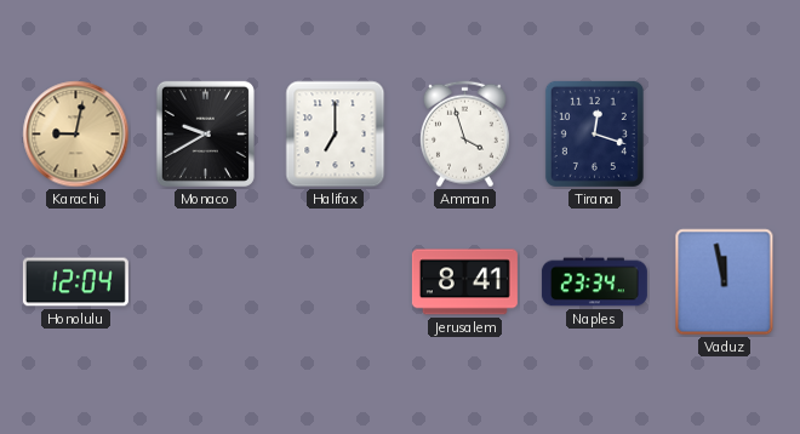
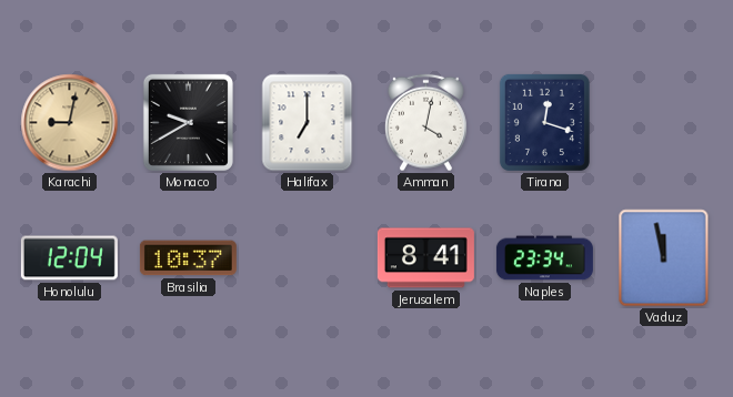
Amman: 3:57 -> 4:02
Brasilia: none -> 10:37
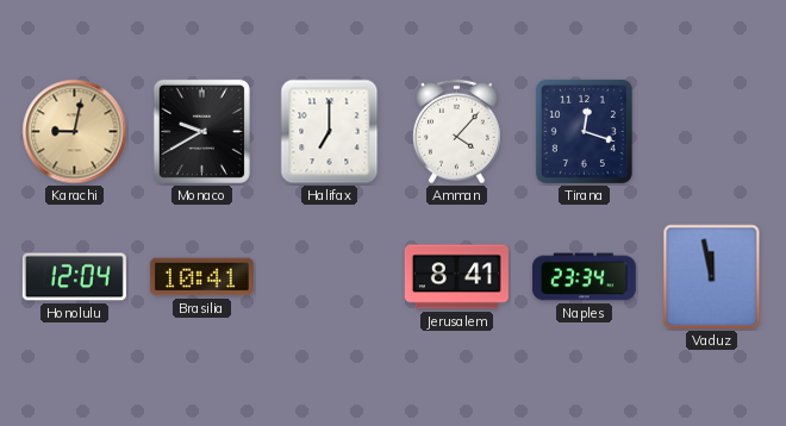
Amman: 4:02 -> 4:07
Brasilia: 10:37 -> 10:41
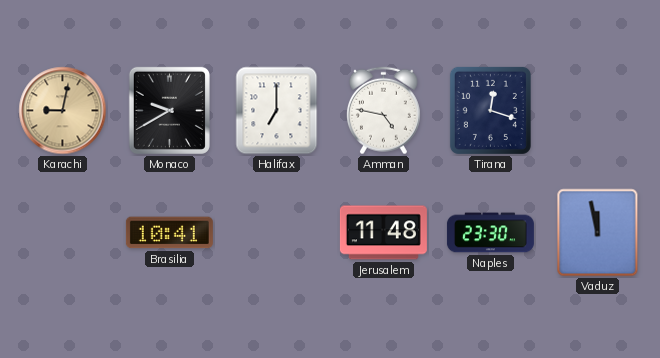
Amman: 4:07 -> 4:47
Honolulu: 12:04 -> none
Jerusalem: 8:41 -> 11:48
Naples: 23:34 -> 23:30
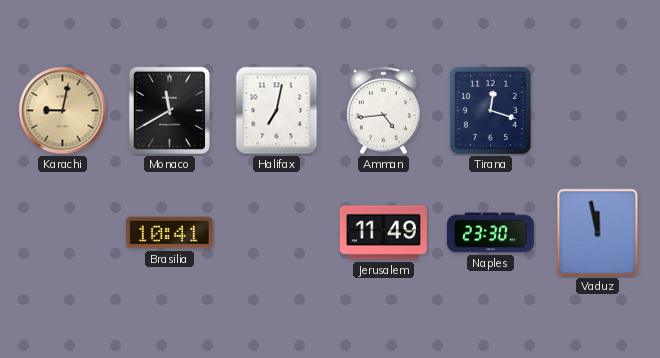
Monaco: 9:40 -> 11:40
Halifax: 7:00 -> 7:02
Amman: 4:47 -> 4:44
Jerusalem: 11:48 -> 11:49
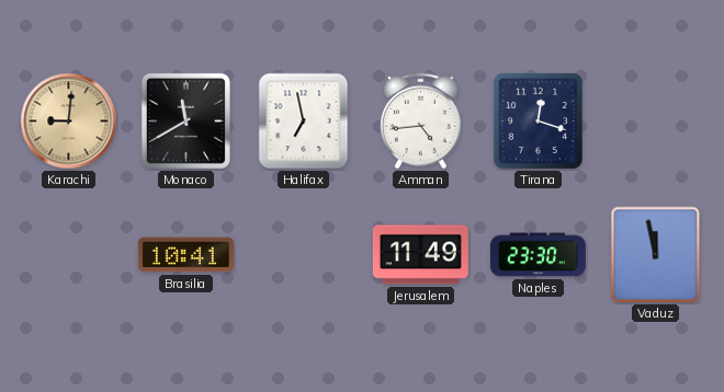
Karachi: 9:02 -> 9:01
Halifax: 7:02 -> 6:58
